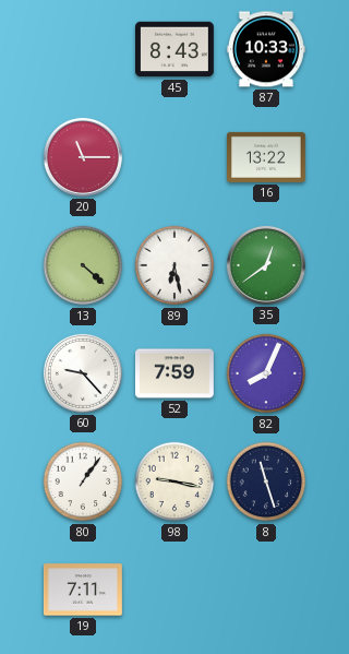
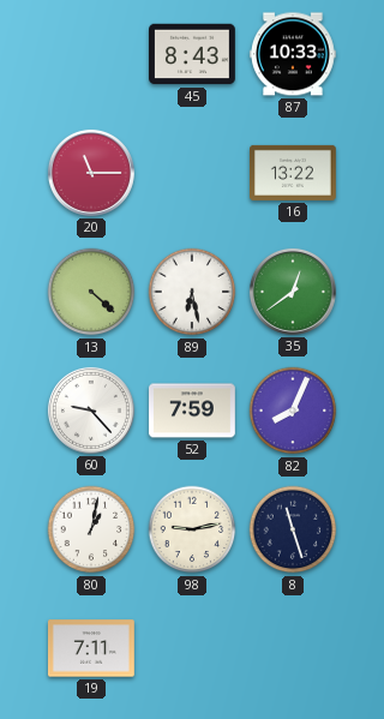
80: 1:06 -> 1:02
98: 9:17 -> 9:13
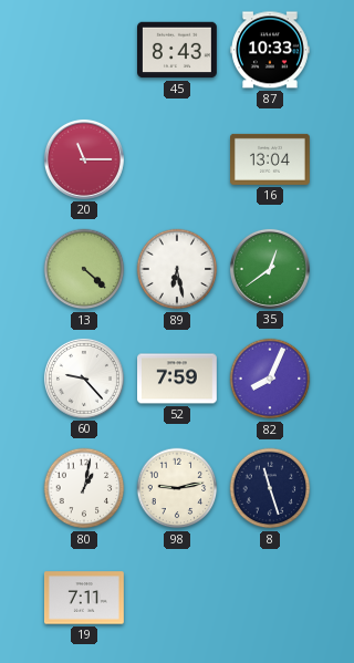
16: 13:22 -> 13:04
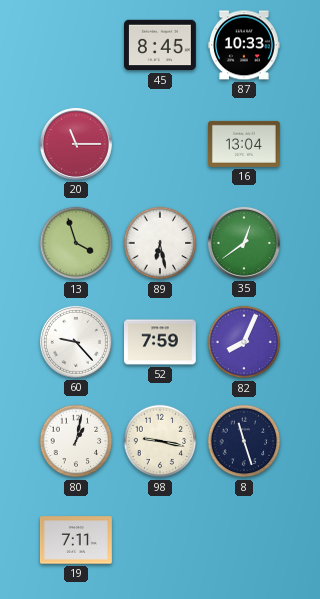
45: 8:43 -> 8:45
13: 4:22 -> 3:57
98: 9:13 -> 9:17
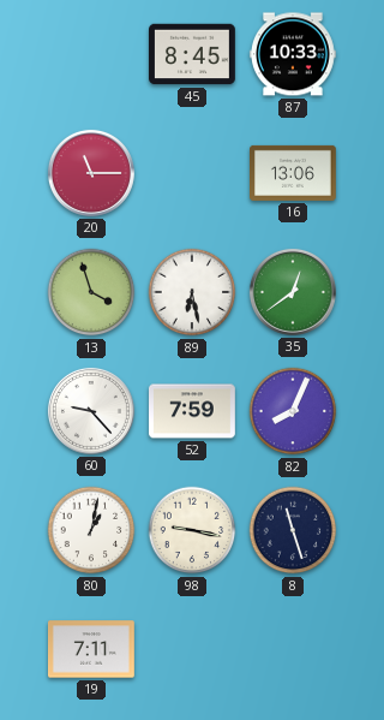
16: 13:04 -> 13:06
